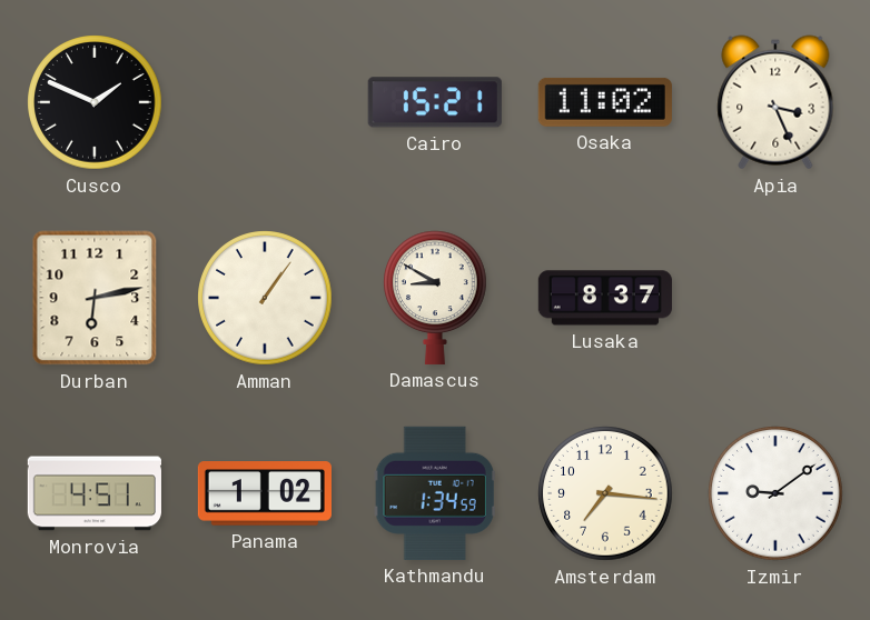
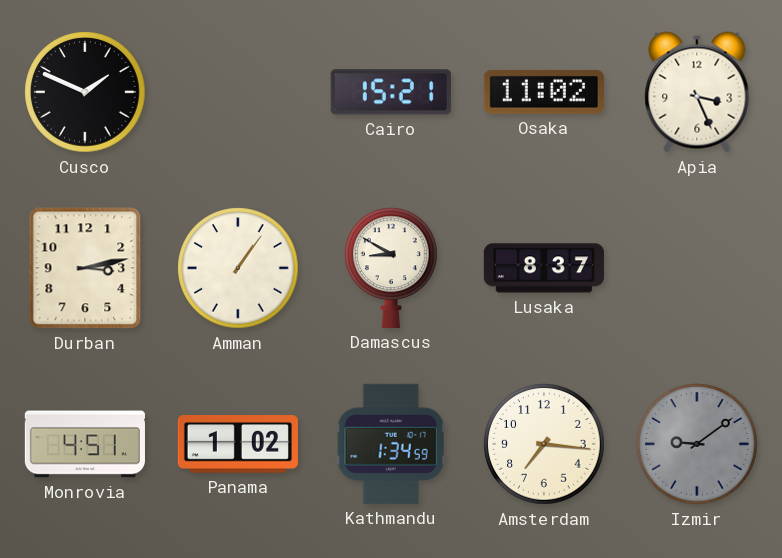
Durban: 6:13 -> 3:13
Izmir dial: white -> grey
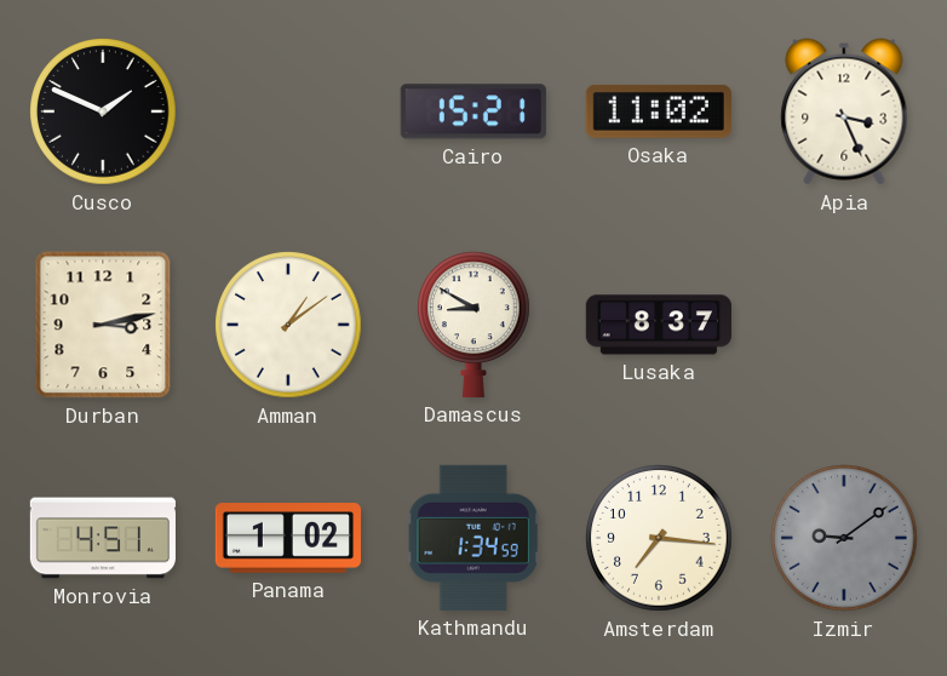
Amman: 1:06 -> 1:09
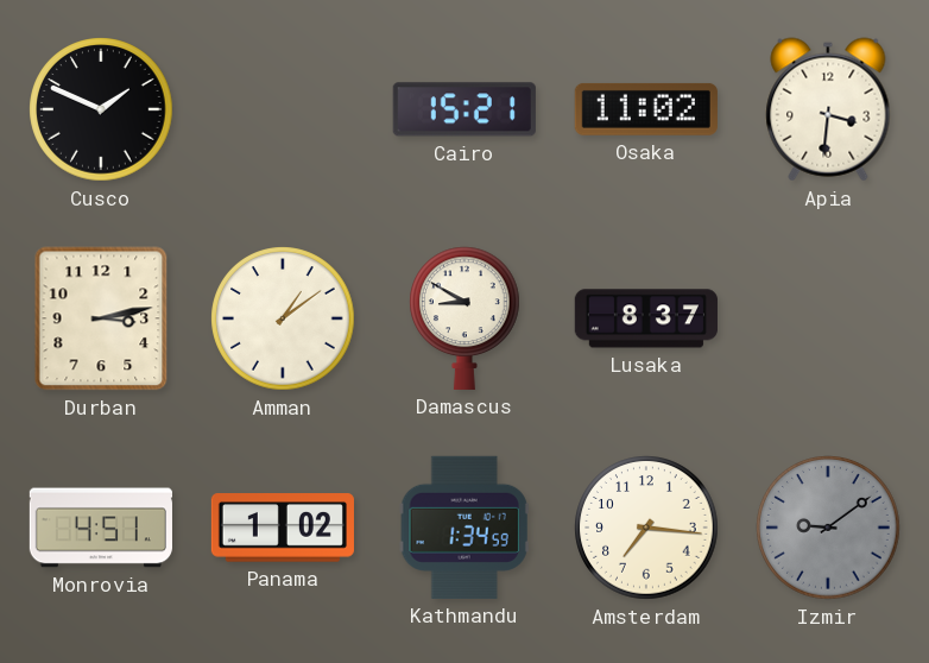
Apia: 3:26 -> 3:31
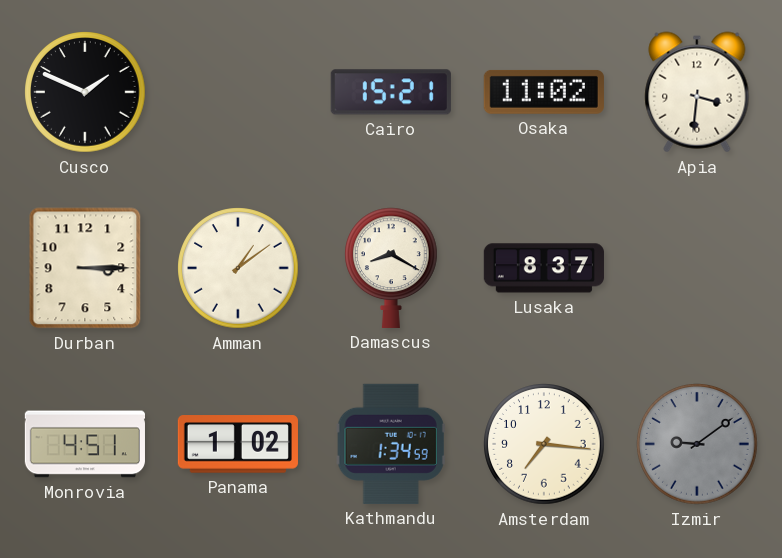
Durban: 3:13 -> 3:15
Damascus: 8:50 -> 8:20
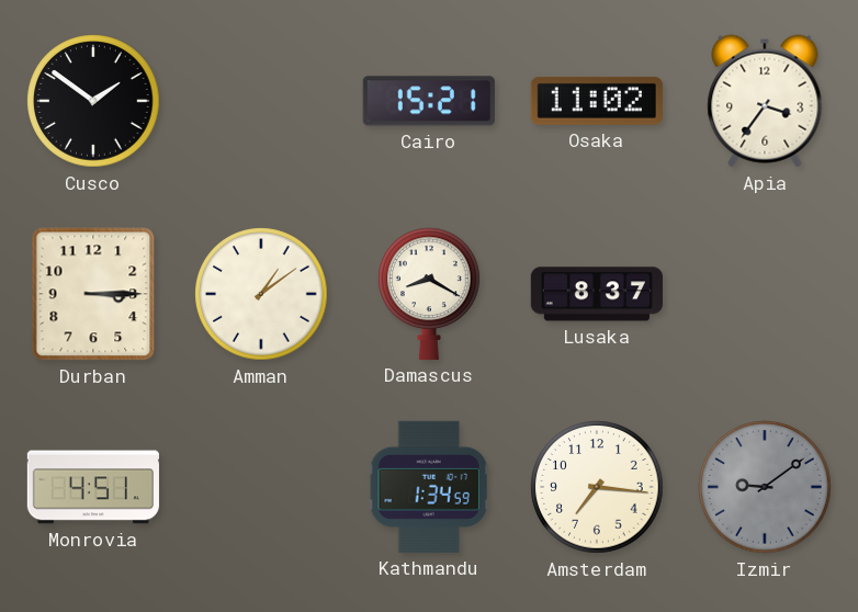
Cusco: 1:49 -> 1:51
Apia: 3:31 -> 3:36
Panama: 1:02 -> none
